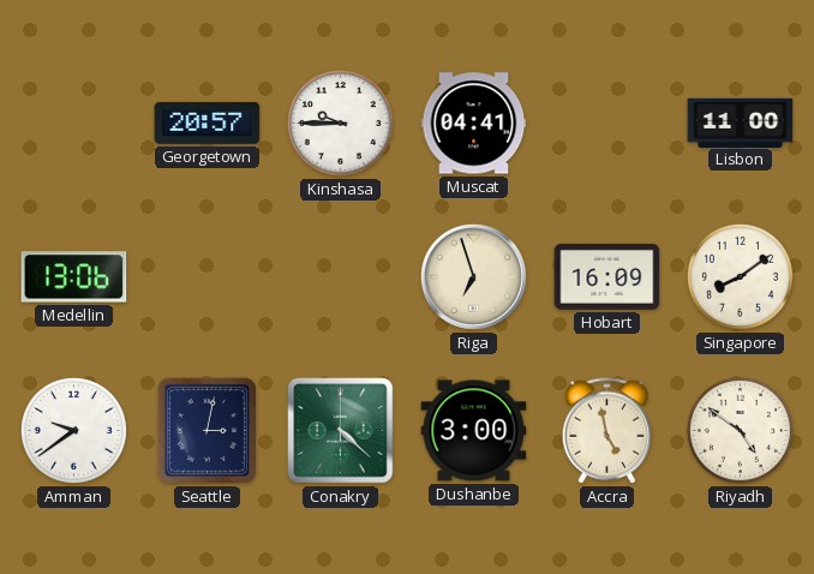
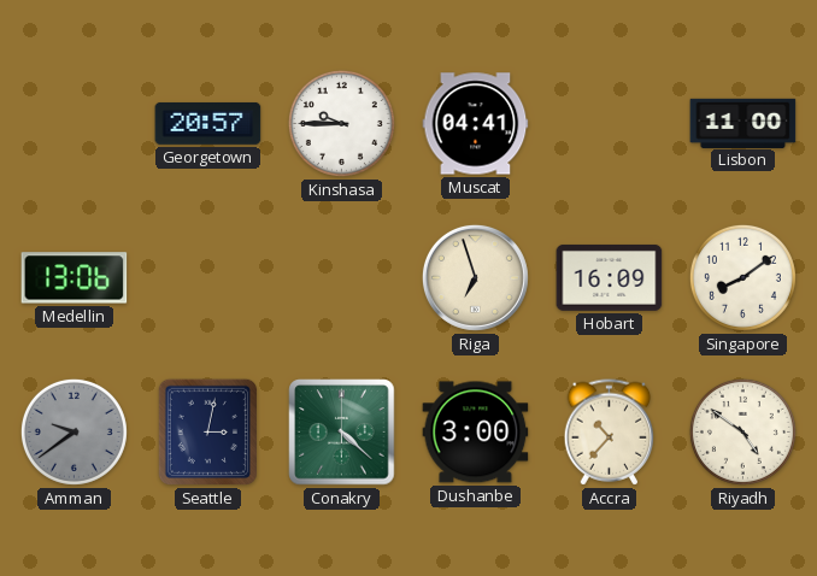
Amman dial: white -> grey
Accra: 4:58 -> 10:37
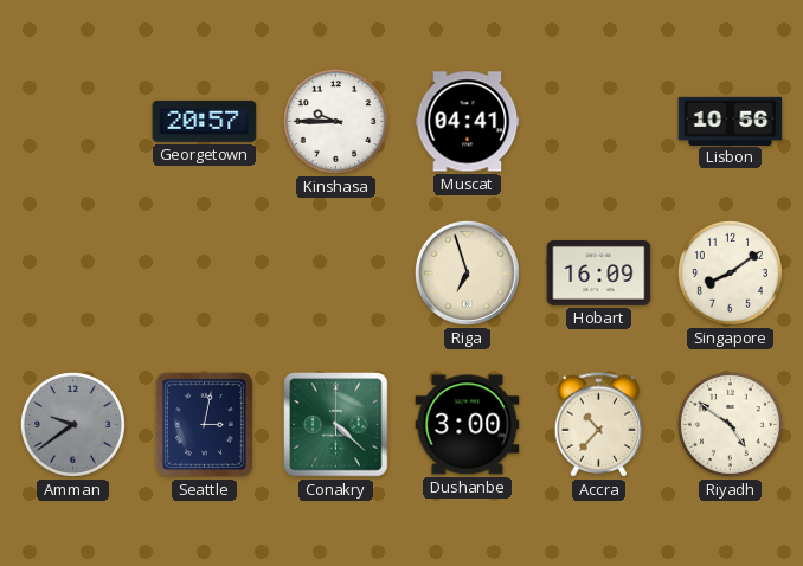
Lisbon: 11:00 -> 10:56
Medellin: 13:06 -> none
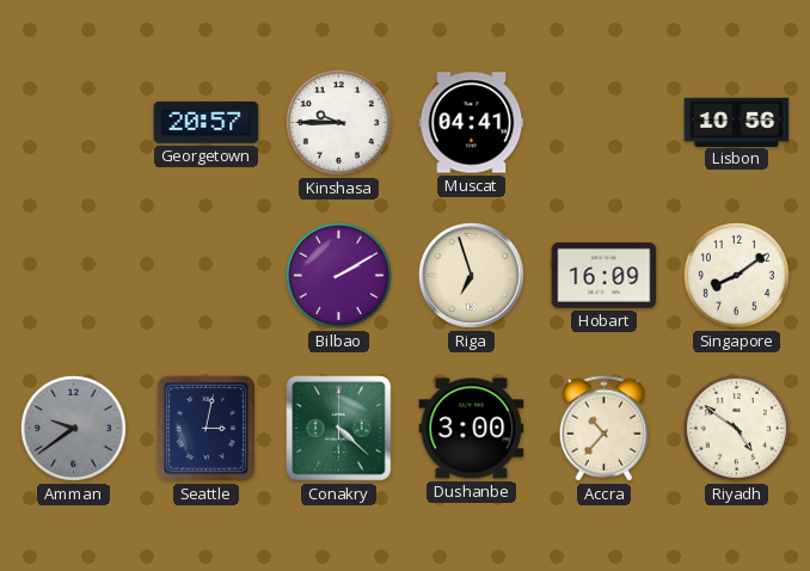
Bilbao: none -> 2:10
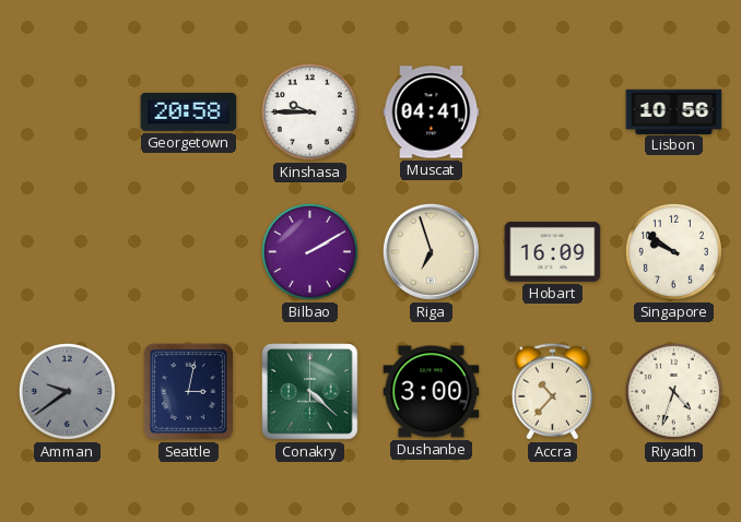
Georgetown: 20:57 -> 20:58
Singapore: 8:09 -> 9:51
Riyadh: 4:51 -> 4:33
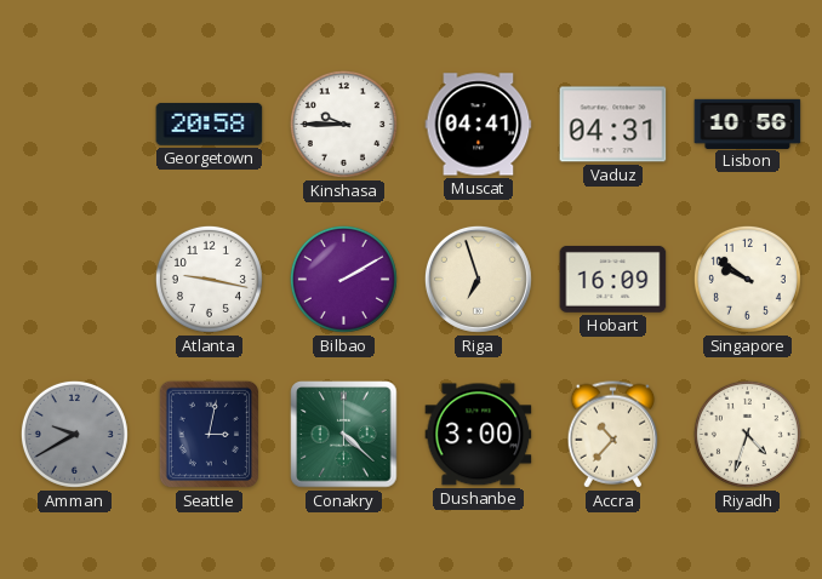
Vaduz: none -> 04:31
Atlanta: none -> 9:17
Amman: 9:39 -> 9:40
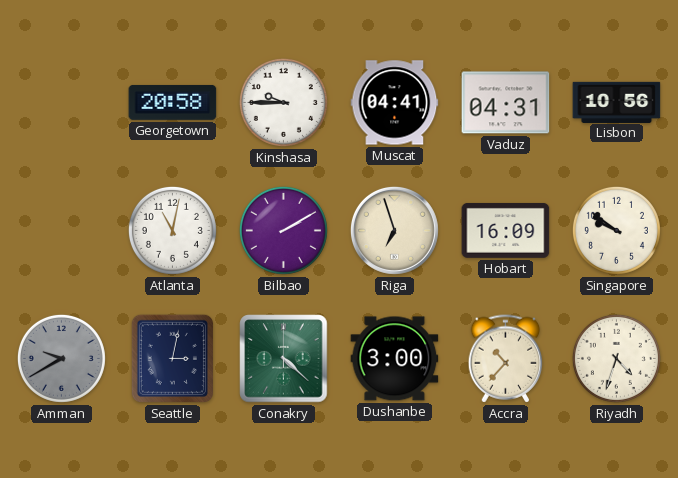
Atlanta: 9:17 -> 11:02
